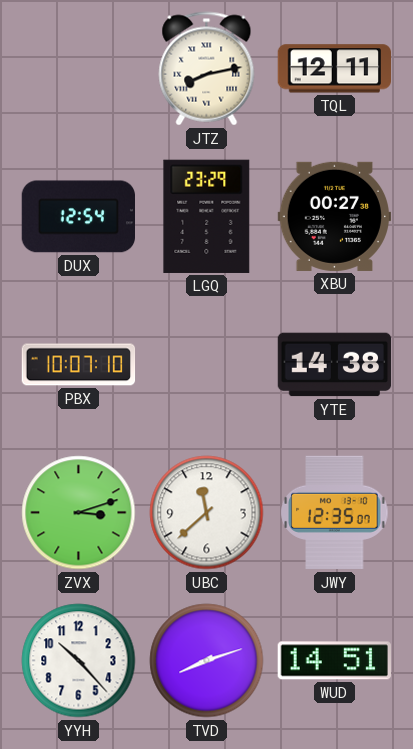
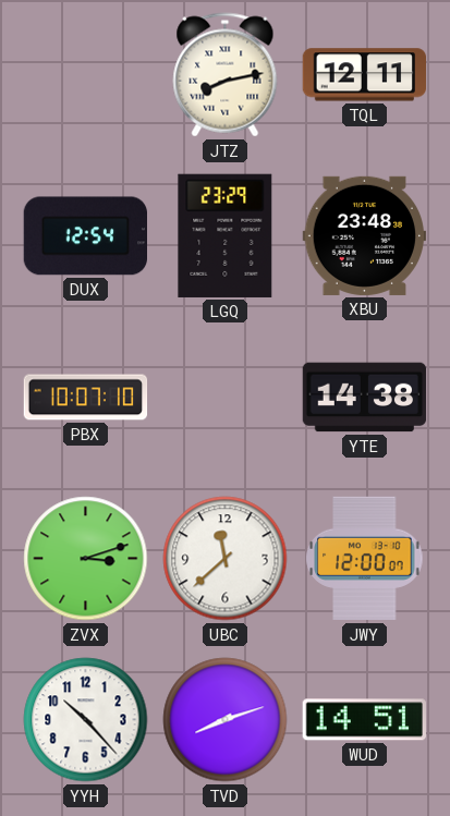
XBU: 00:27 -> 23:48
JWY: 12:35 -> 12:00
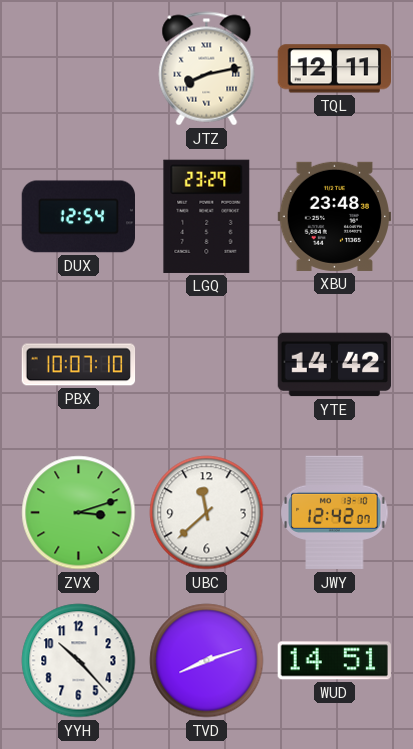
YTE: 14:38 -> 14:42
JWY: 12:00 -> 12:42
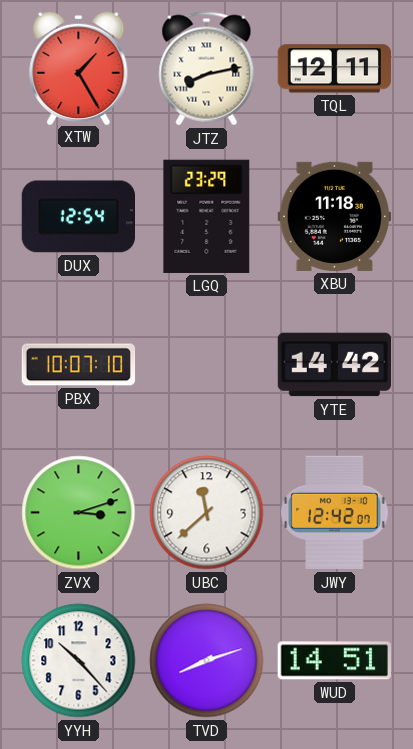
XTW: none -> 1:25
XBU: 23:48 -> 11:18
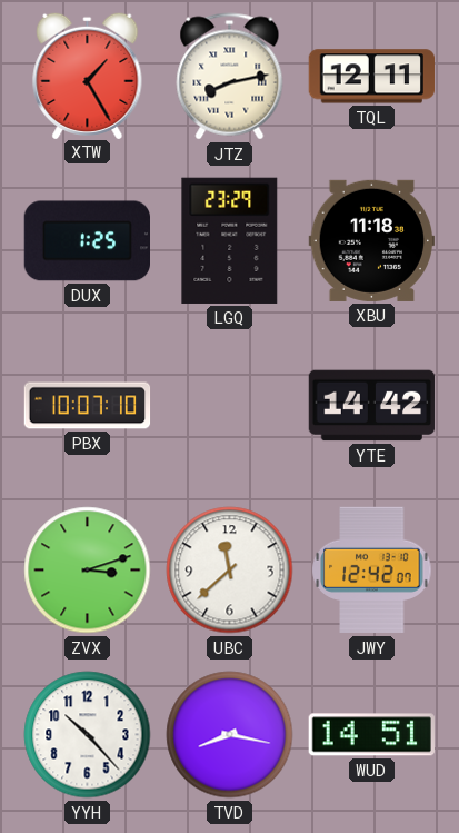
DUX: 12:54 -> 1:25
TVD: 8:12 -> 8:17
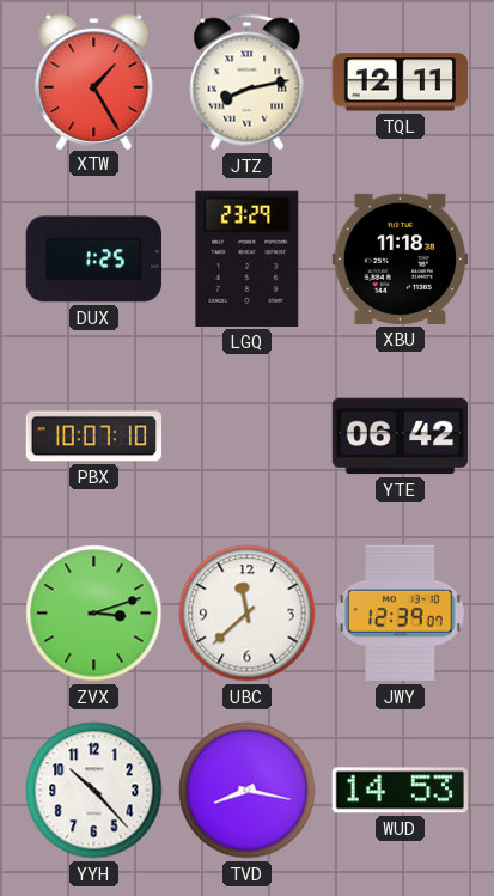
YTE: 14:42 -> 06:42
JWY: 12:42 -> 12:39
WUD: 14:51 -> 14:53
